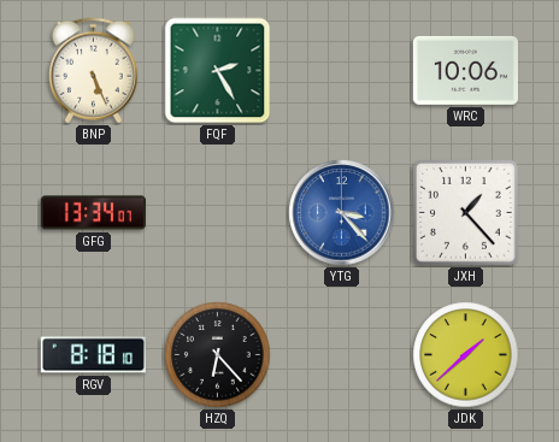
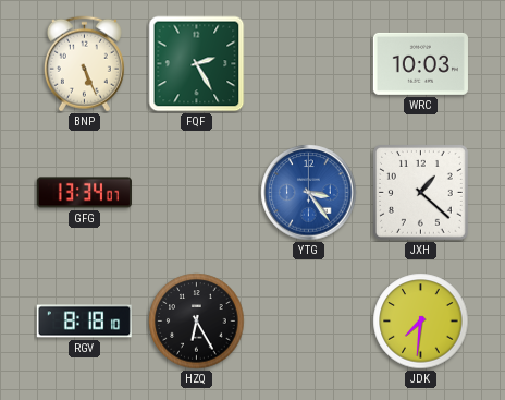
WRC: 10:06 -> 10:03
YTG: 3:23 -> 3:24
JXH: 1:23 -> 1:22
HZQ: 6:23 -> 6:25
JDK: 1:38 -> 7:31
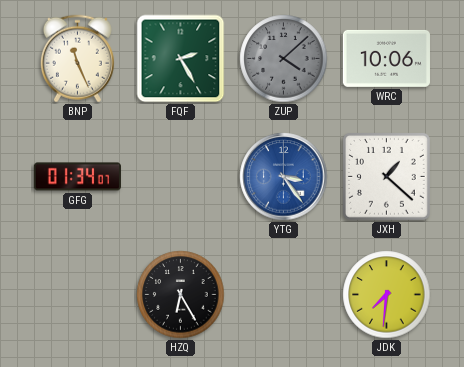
BNP: 5:26 -> 11:26
ZUP: none -> 4:08
WRC: 10:03 -> 10:06
GFG: 13:34 -> 01:34
RGV: 8:18 -> none
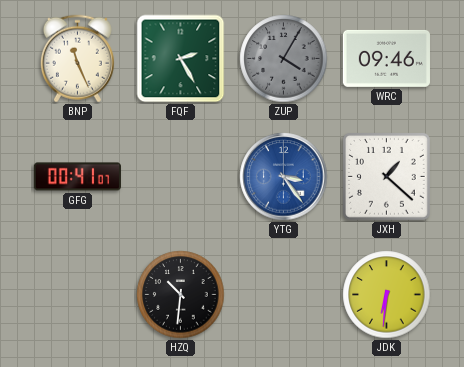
ZUP: 4:08 -> 4:05
WRC: 10:06 -> 09:46
GFG: 01:34 -> 00:41
HZQ: 6:25 -> 10:31
JDK: 7:31 -> 6:31
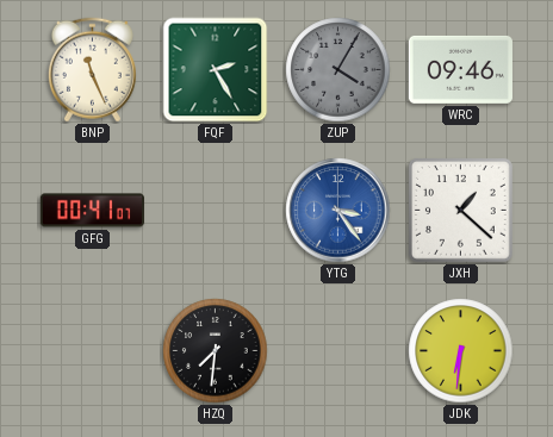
HZQ: 10:31 -> 7:31
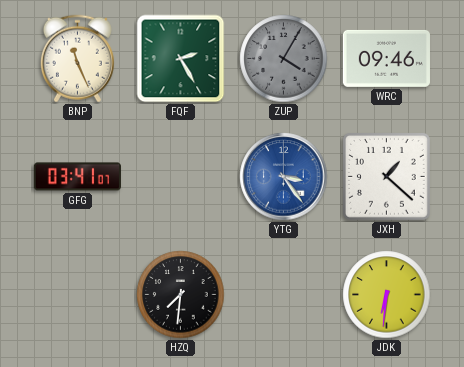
GFG: 00:41 -> 03:41
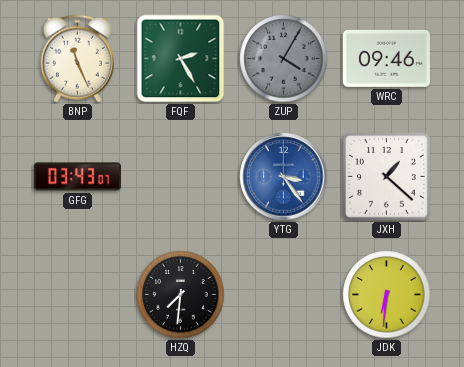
GFG: 03:41 -> 03:43
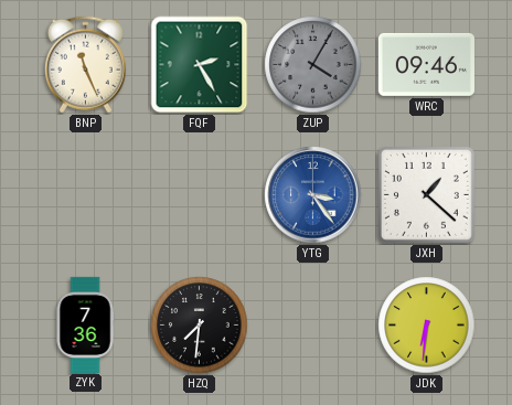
GFG: 03:43 -> none
ZYK: none -> 7:36
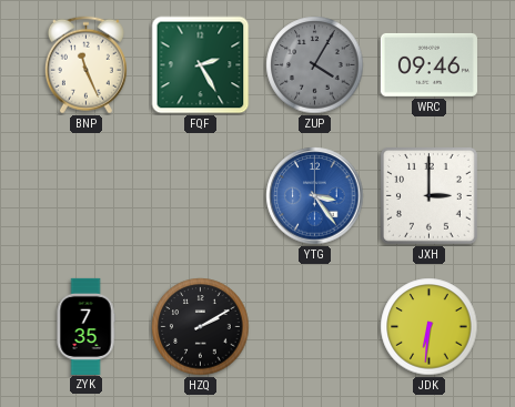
JXH: 1:22 -> 3:00
ZYK: 7:36 -> 7:35
HZQ: 7:31 -> 2:10
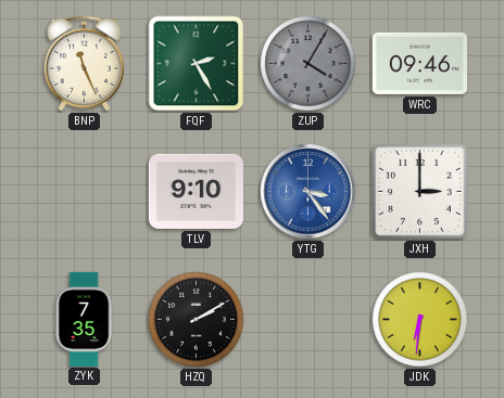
TLV: none -> 9:10
